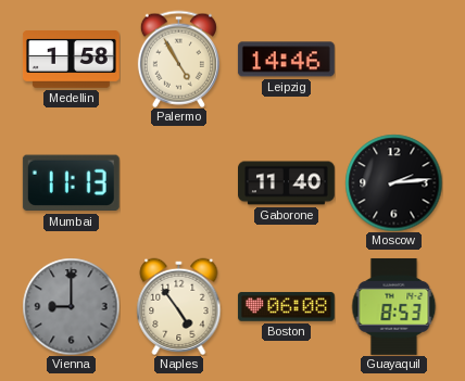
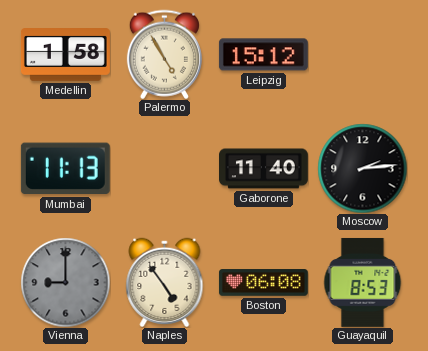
Leipzig: 14:46 -> 15:12
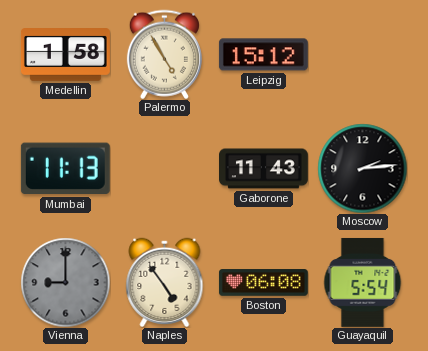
Gaborone: 11:40 -> 11:43
Guayaquil: 8:53 -> 5:54
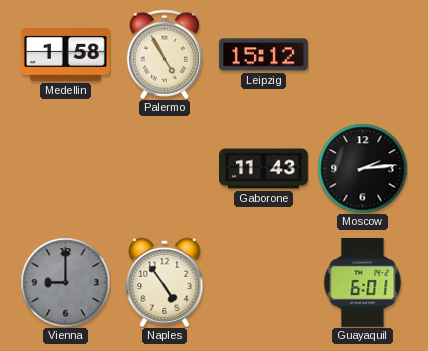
Mumbai: 11:13 -> none
Boston: 06:08 -> none
Guayaquil: 5:54 -> 6:01
